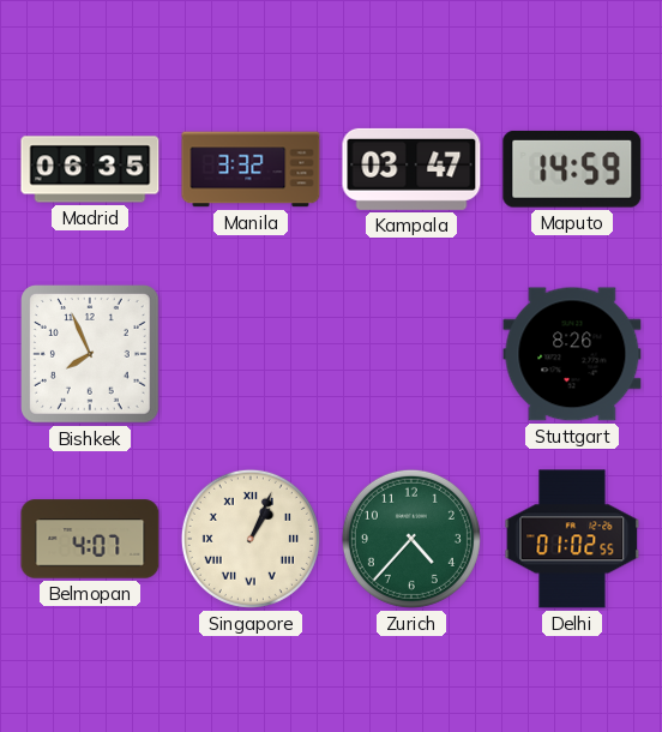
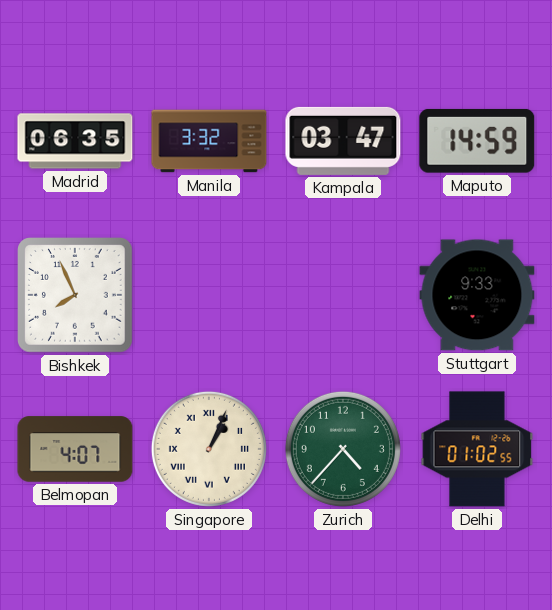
Stuttgart: 8:26 -> 9:33
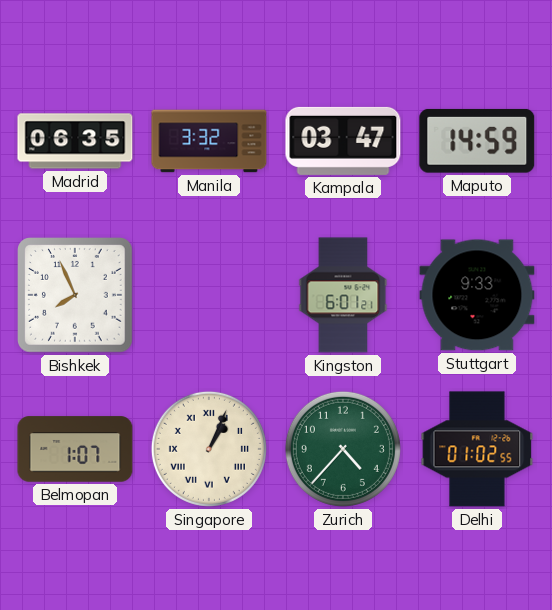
Kingston: none -> 6:01
Belmopan: 4:07 -> 1:07
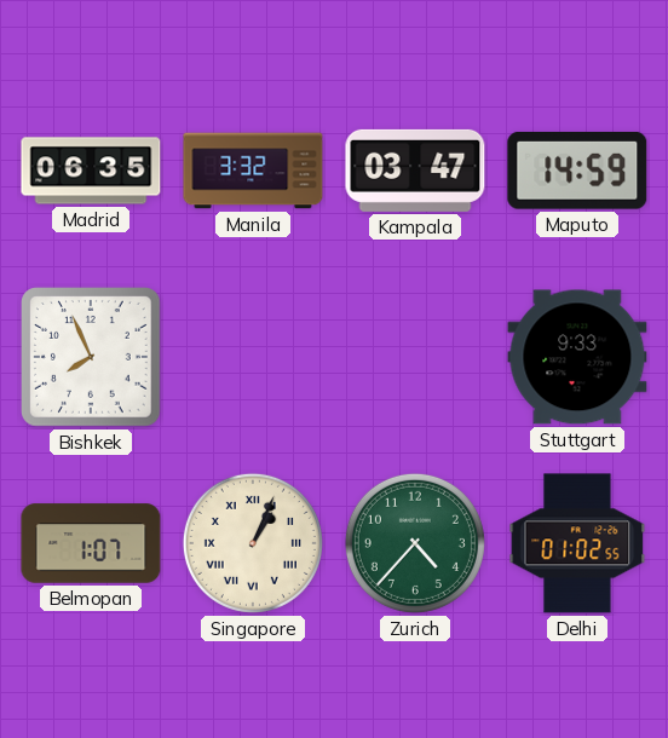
Kingston: 6:01 -> none
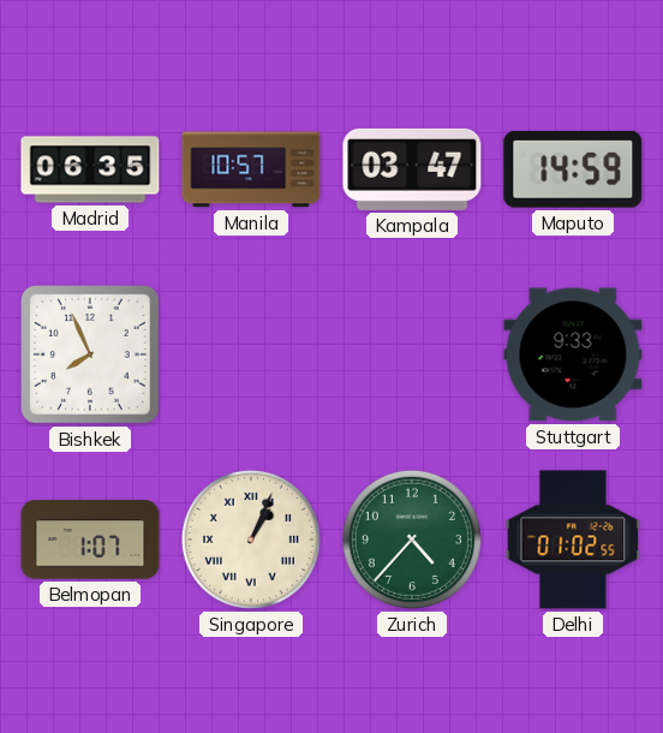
Manila: 3:32 -> 10:57
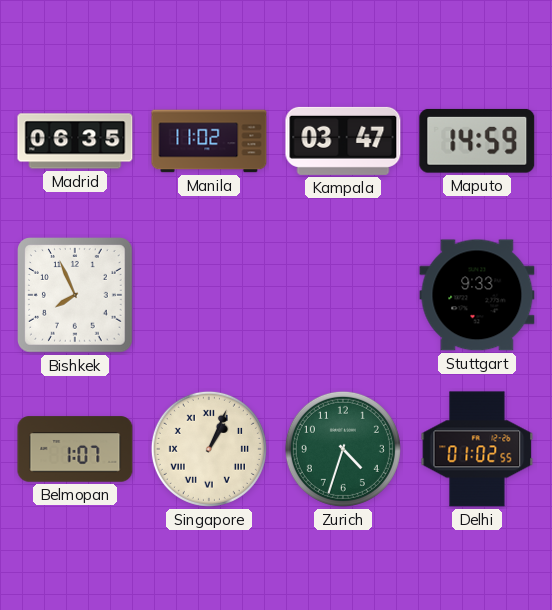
Manila: 10:57 -> 11:02
Zurich: 4:37 -> 4:33
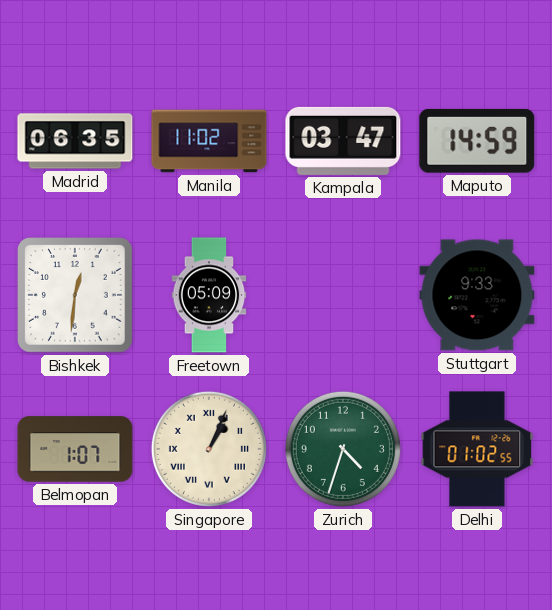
Bishkek: 7:56 -> 12:31
Freetown: none -> 05:09
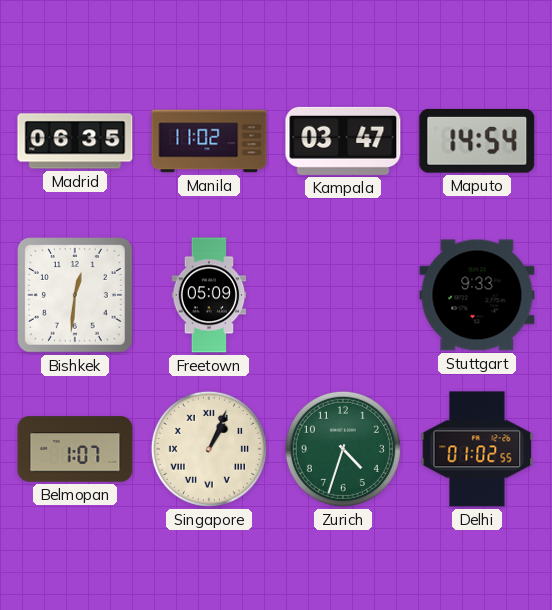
Maputo: 14:59 -> 14:54
